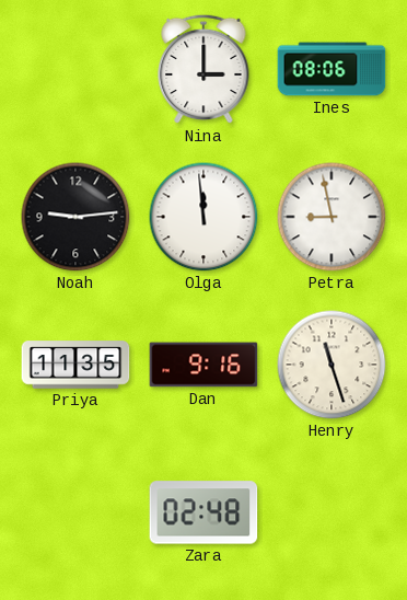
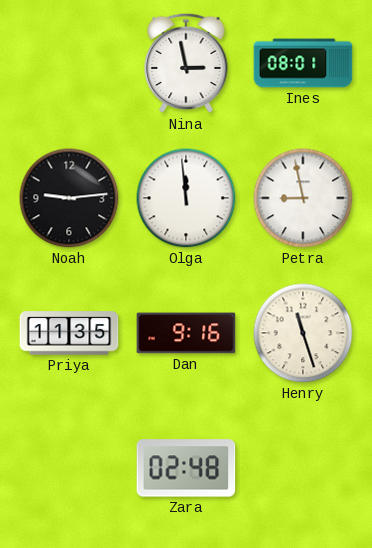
Nina: 3:00 -> 2:58
Ines: 08:06 -> 08:01
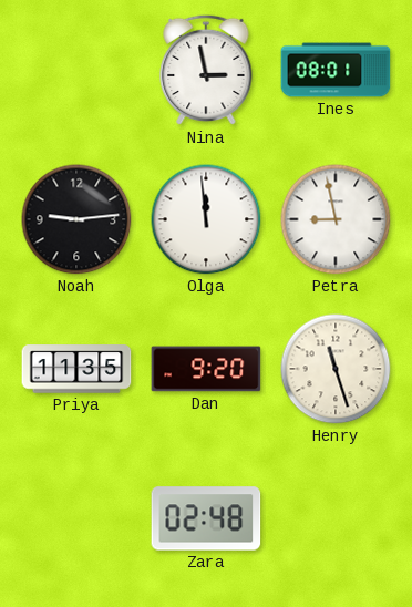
Dan: 9:16 -> 9:20
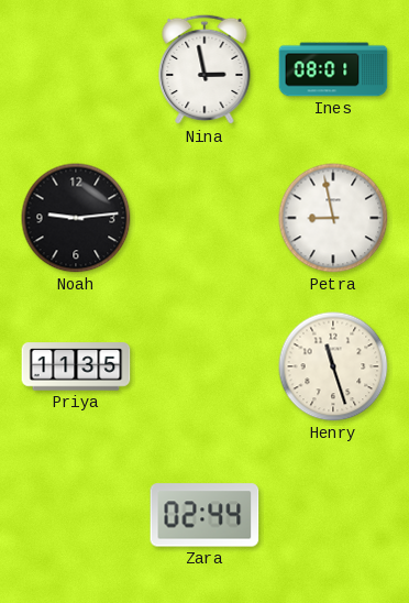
Olga: 11:59 -> none
Dan: 9:20 -> none
Zara: 02:48 -> 02:44
